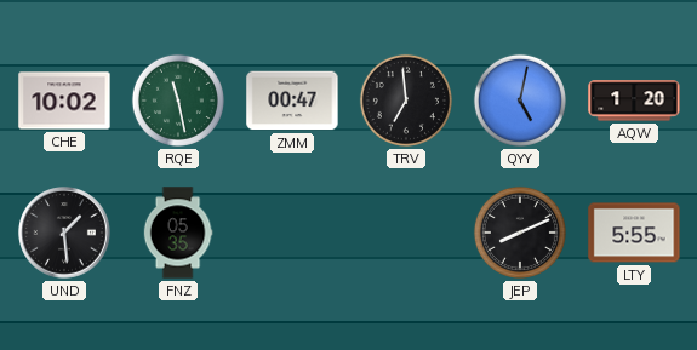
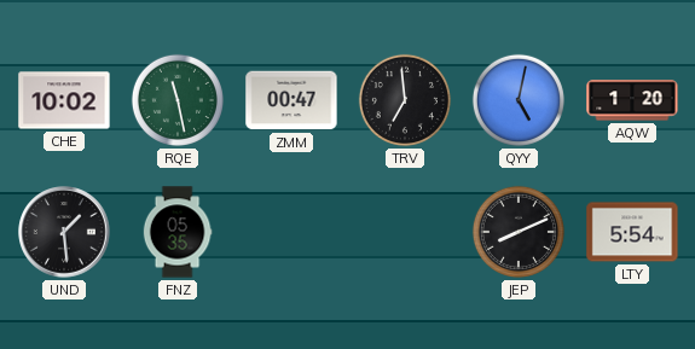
LTY: 5:55 -> 5:54
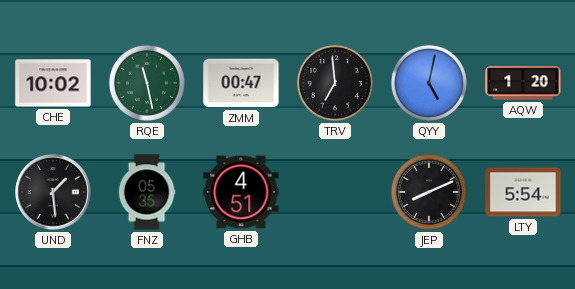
GHB: none -> 4:51
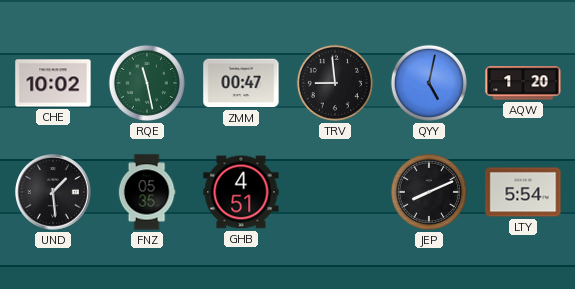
TRV: 6:59 -> 8:59
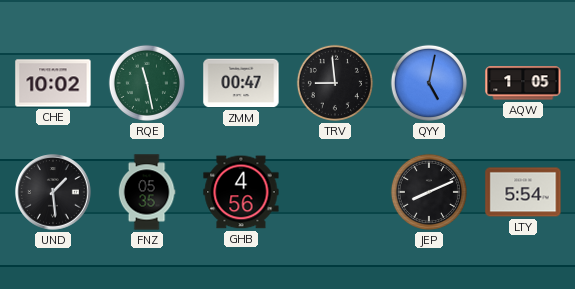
AQW: 1:20 -> 1:05
GHB: 4:51 -> 4:56
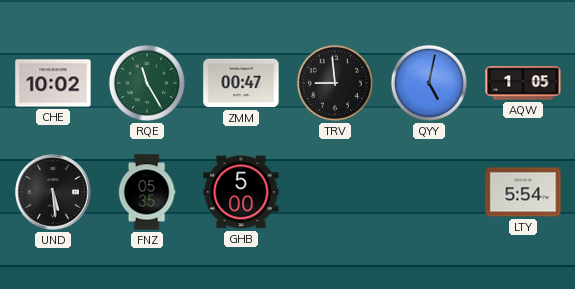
RQE: 11:28 -> 11:25
UND: 1:29 -> 5:29
GHB: 4:56 -> 5:00
JEP: 8:11 -> none
